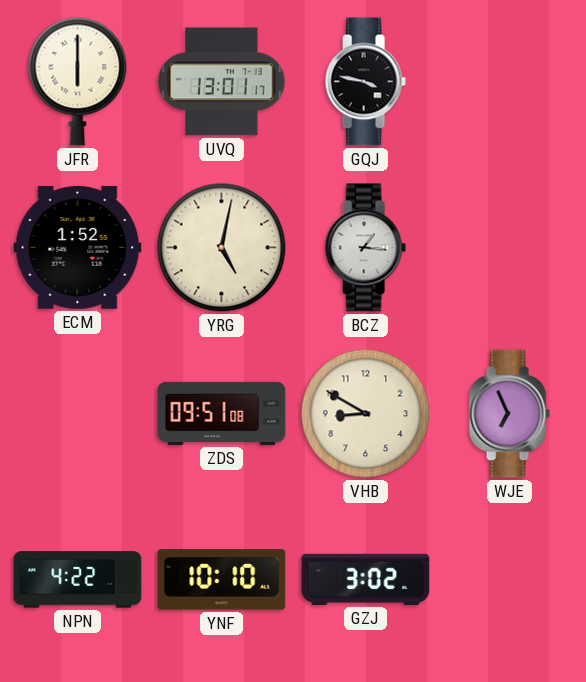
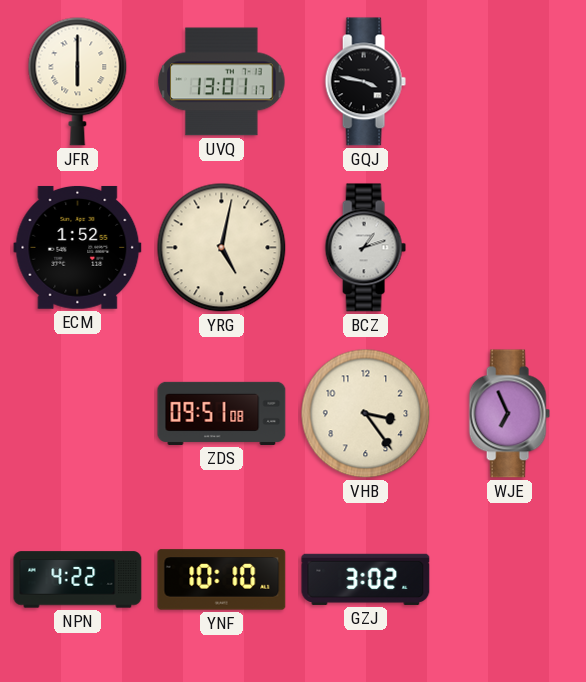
BCZ: 1:16 -> 1:12
VHB: 8:50 -> 3:24
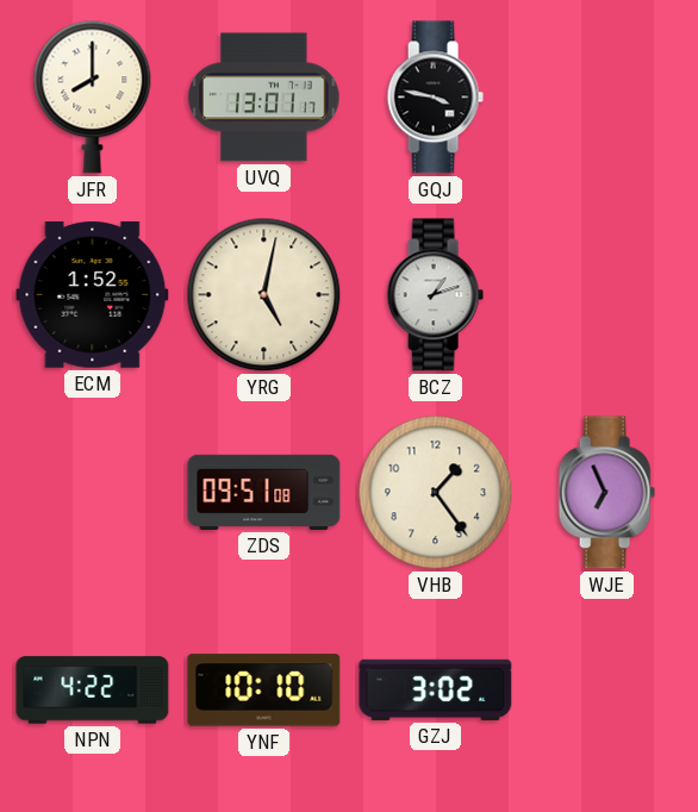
JFR: 6:00 -> 8:00
VHB: 3:24 -> 1:24
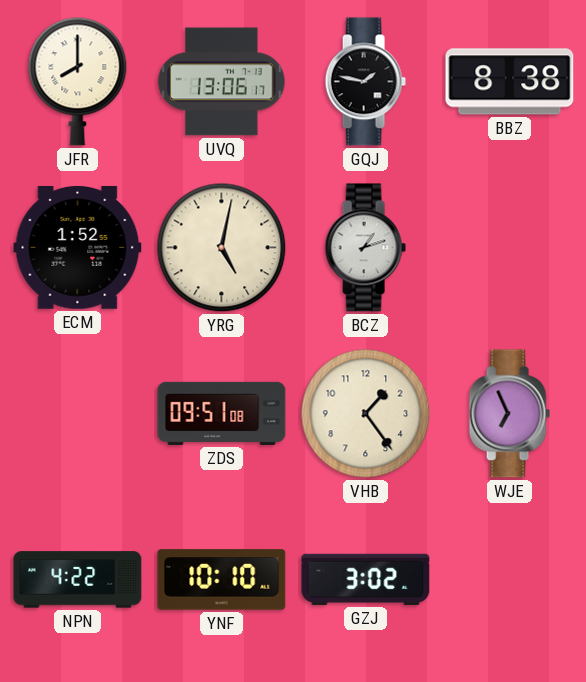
UVQ: 13:01 -> 13:06
GQJ: 3:47 -> 1:47
BBZ: none -> 8:38
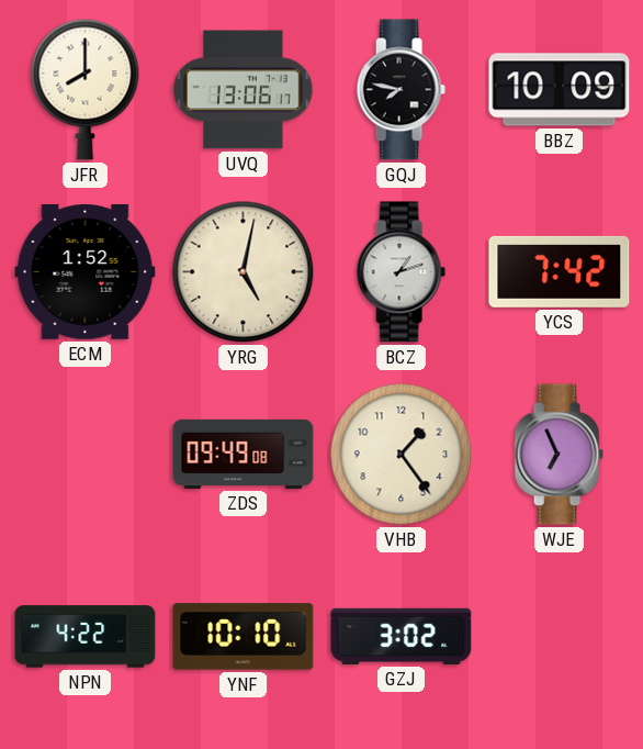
GQJ: 1:47 -> 7:47
BBZ: 8:38 -> 10:09
YCS: none -> 7:42
ZDS: 09:51 -> 09:49
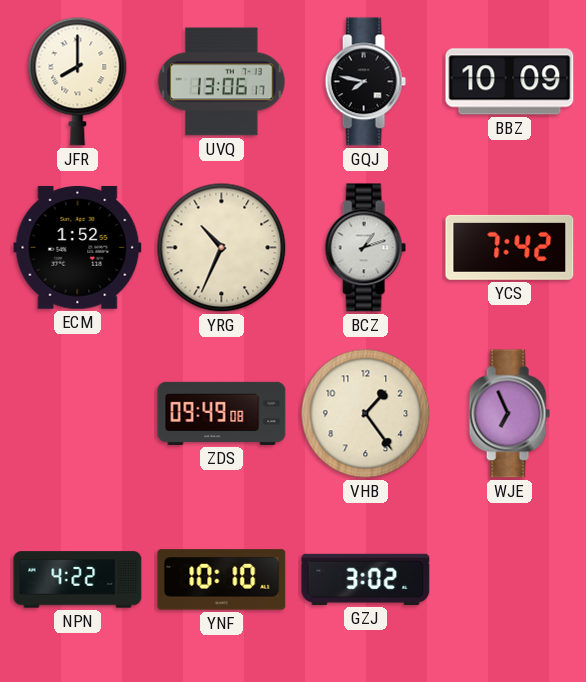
YRG: 5:02 -> 10:34
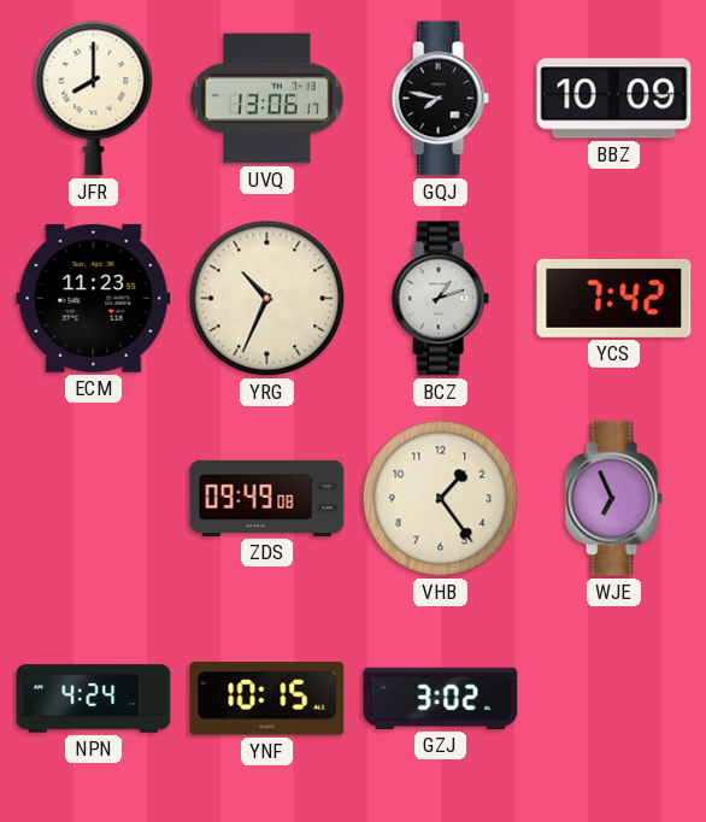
ECM: 1:52 -> 11:23
NPN: 4:22 -> 4:24
YNF: 10:10 -> 10:15
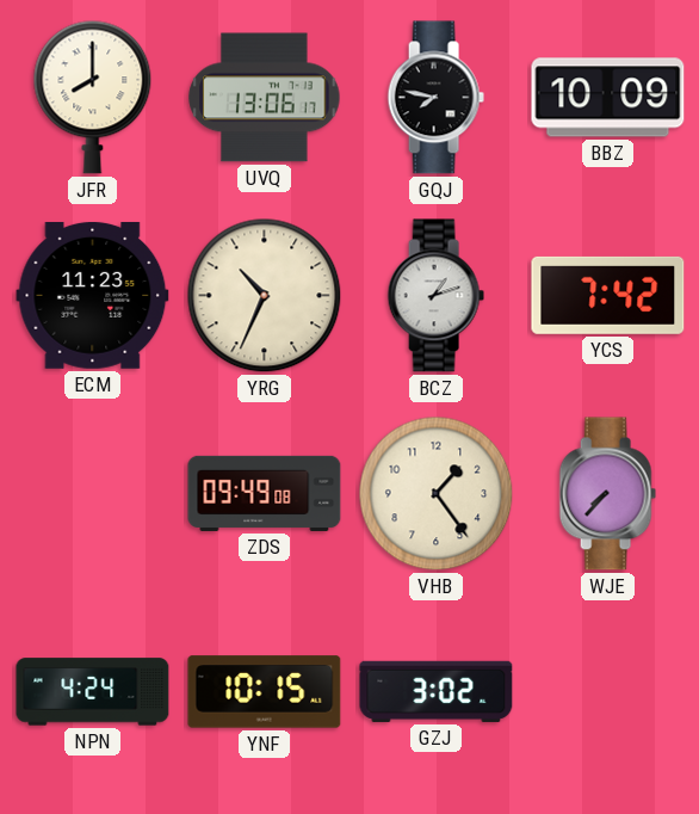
WJE: 6:56 -> 7:37
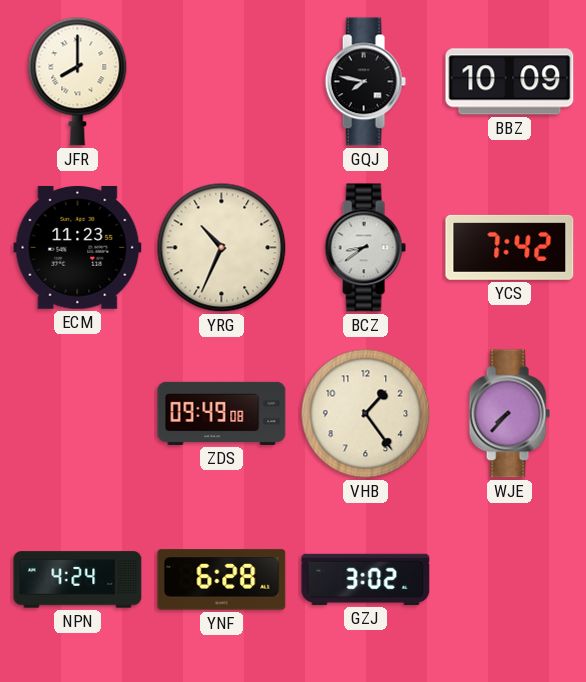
UVQ: 13:06 -> none
BCZ: 1:12 -> 8:39
YNF: 10:15 -> 6:28
